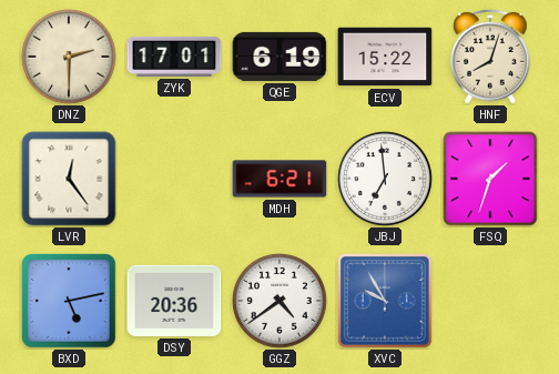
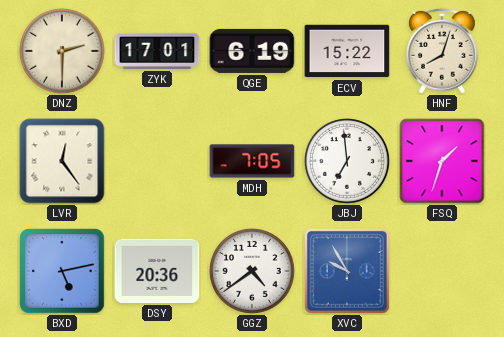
MDH: 6:21 -> 7:05
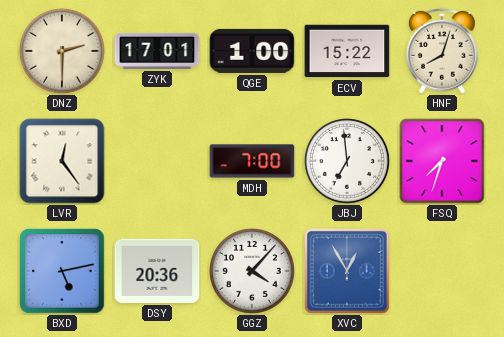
QGE: 6:19 -> 1:00
MDH: 7:05 -> 7:00
FSQ: 1:33 -> 7:33
GGZ: 4:39 -> 4:07
XVC: 9:55 -> 12:55
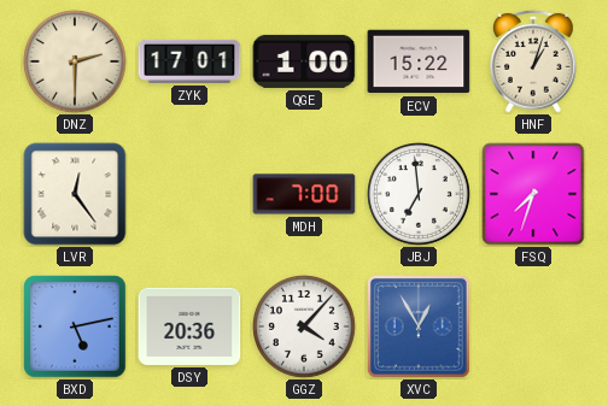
HNF: 8:03 -> 1:03
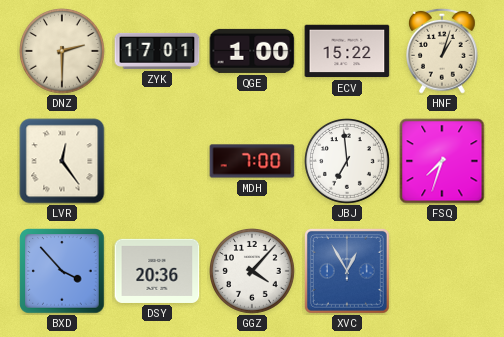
BXD: 5:13 -> 3:53
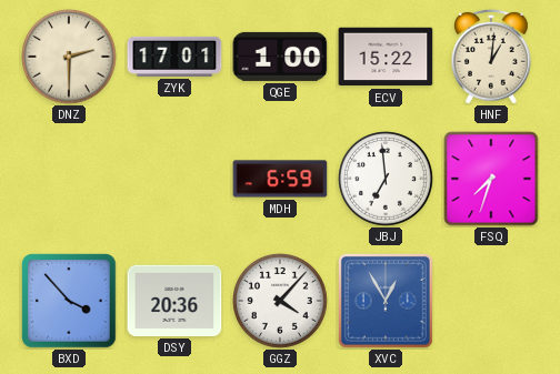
HNF: 1:03 -> 1:01
LVR: 12:24 -> none
MDH: 7:00 -> 6:59
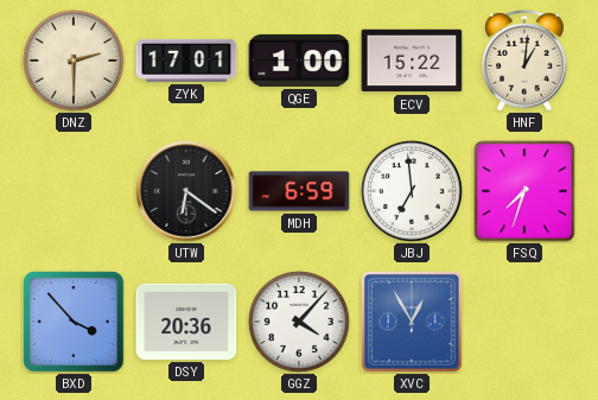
UTW: none -> 6:21
